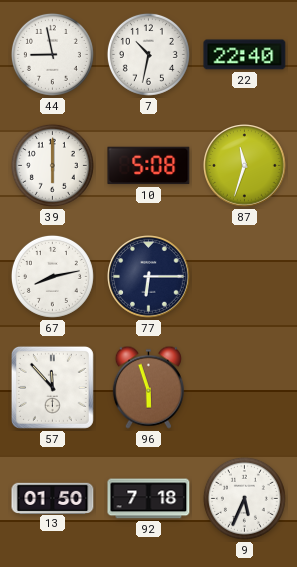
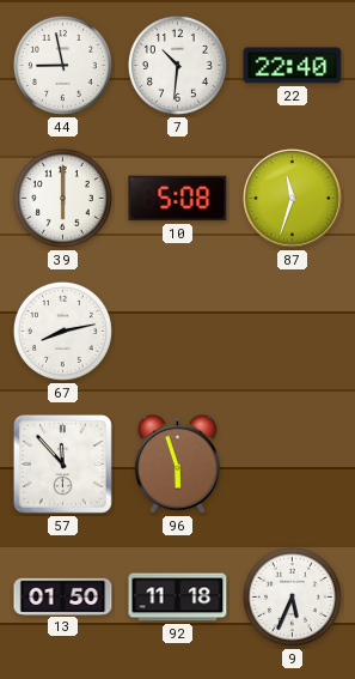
7: 10:32 -> 10:31
77: 6:15 -> none
92: 7:18 -> 11:18
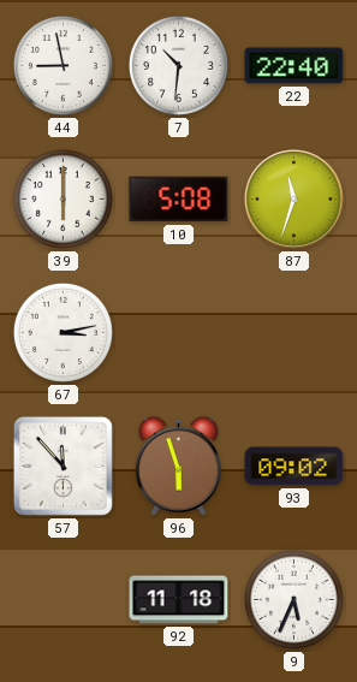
67: 8:13 -> 3:13
93: none -> 09:02
13: 01:50 -> none
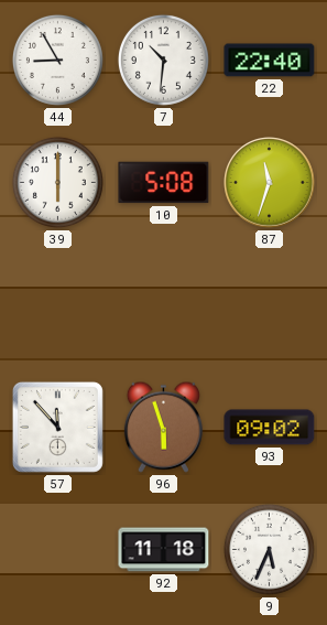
44: 8:58 -> 8:55
67: 3:13 -> none
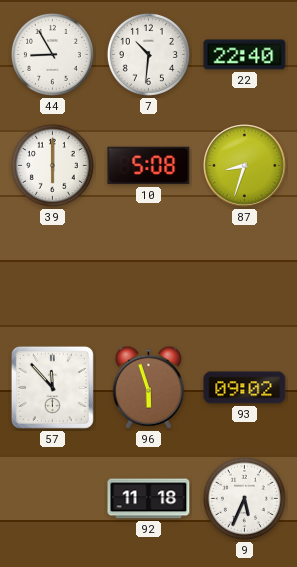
87: 11:33 -> 8:33
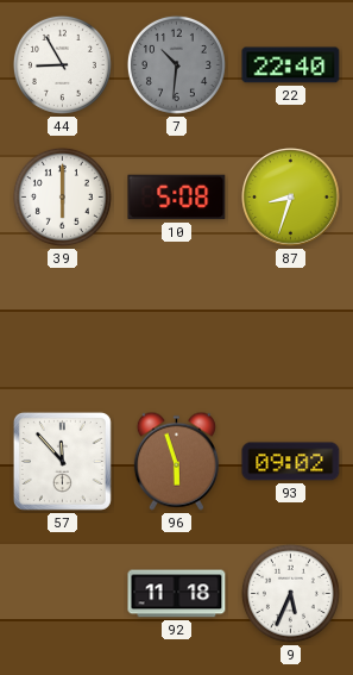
7 dial: white -> grey
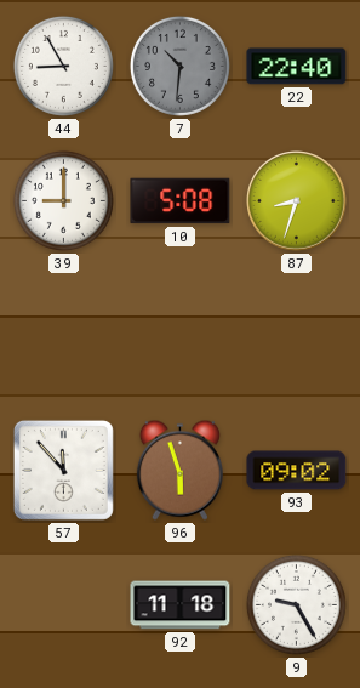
39: 6:00 -> 9:00
9: 5:34 -> 9:25
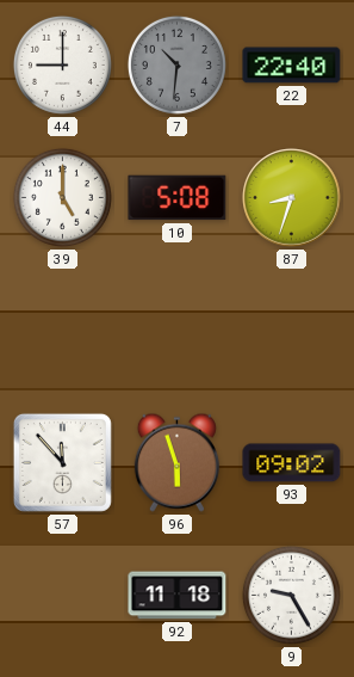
44: 8:55 -> 9:00
39: 9:00 -> 5:00
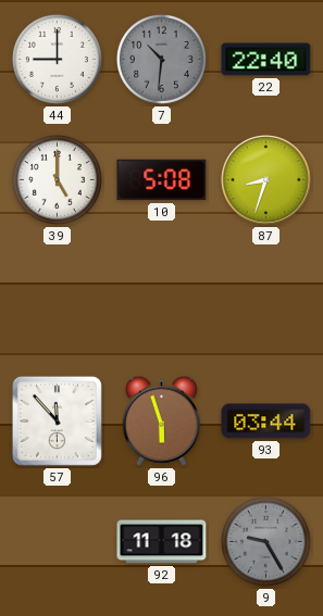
93: 09:02 -> 03:44
9 dial: white -> grey
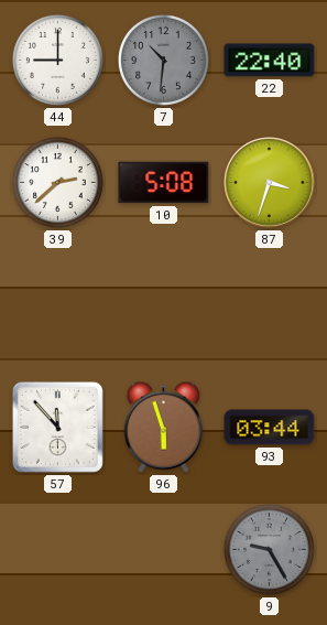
39: 5:00 -> 2:38
87: 8:33 -> 3:33
92: 11:18 -> none
